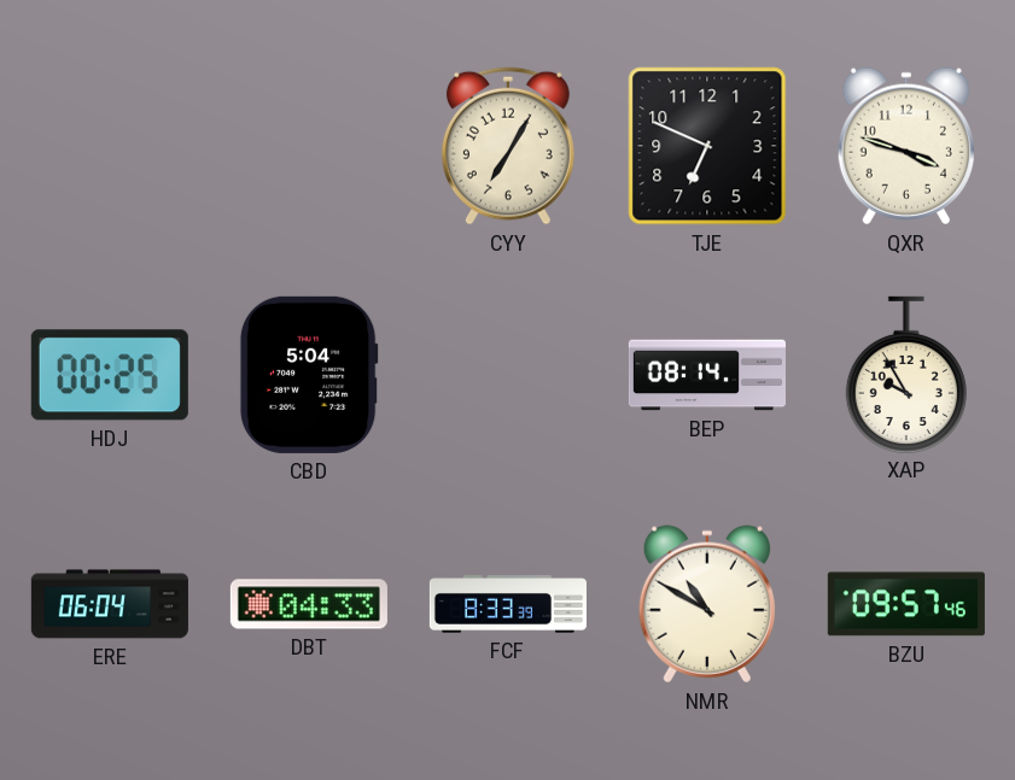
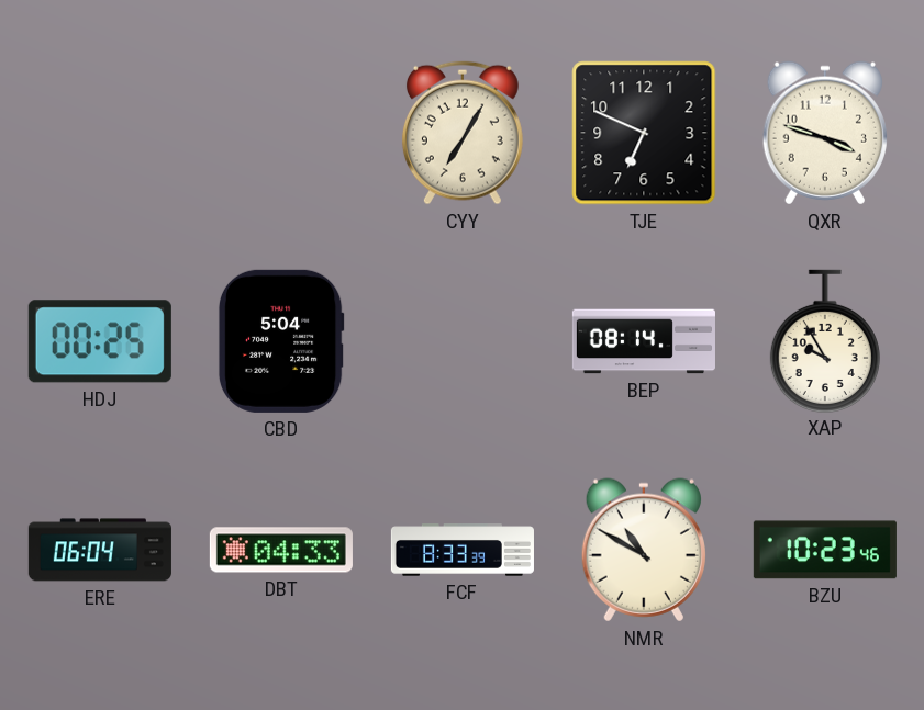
BZU: 09:57 -> 10:23
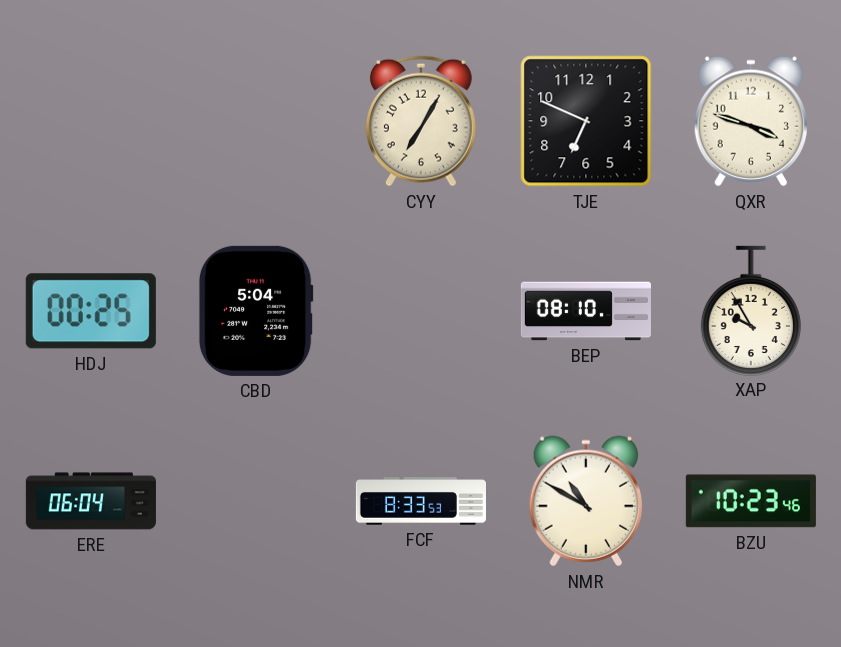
BEP: 08:14 -> 08:10
DBT: 04:33 -> none
FCF: 8:33:39 -> 8:33:53
